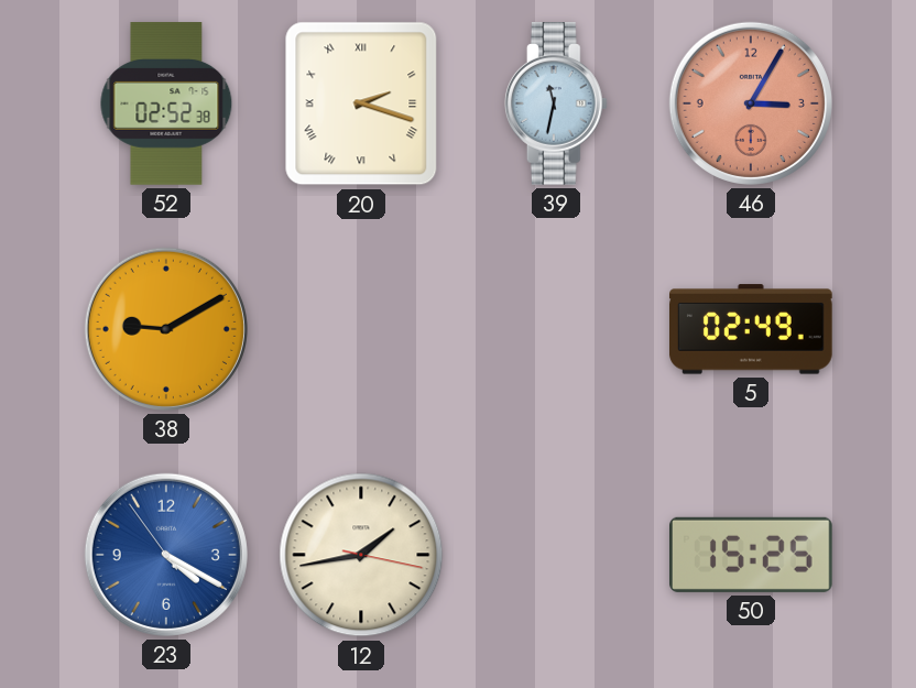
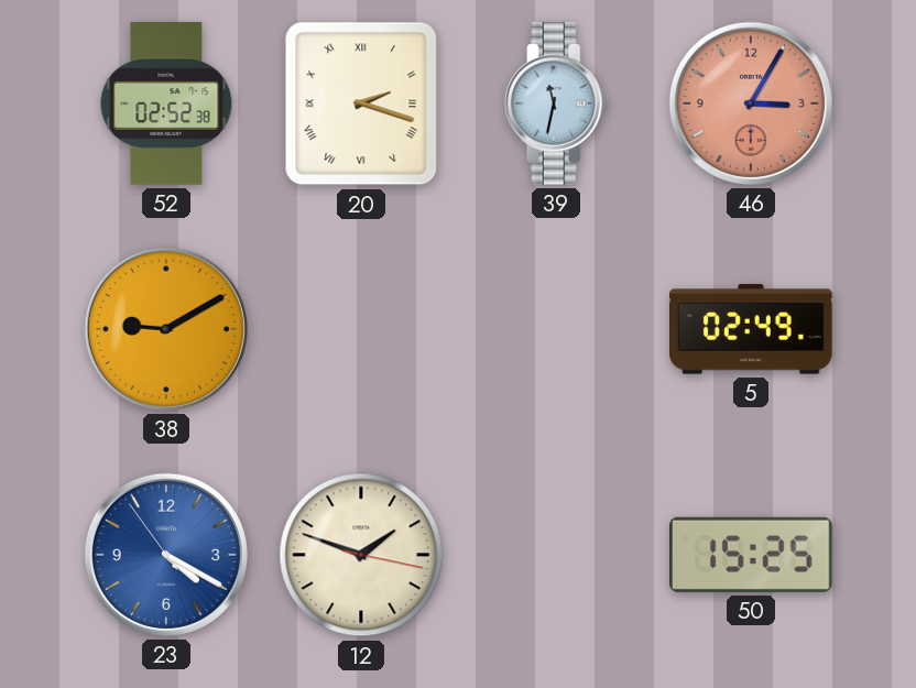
12: 1:43 -> 1:48
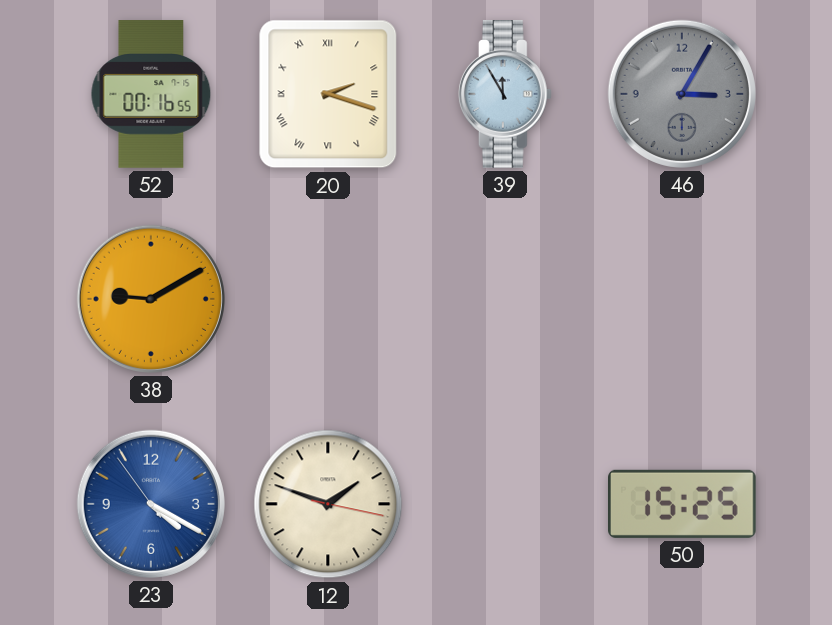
52: 02:52 -> 00:16
39: 11:32 -> 11:55
46 dial: salmon -> grey
5: 02:49 -> none
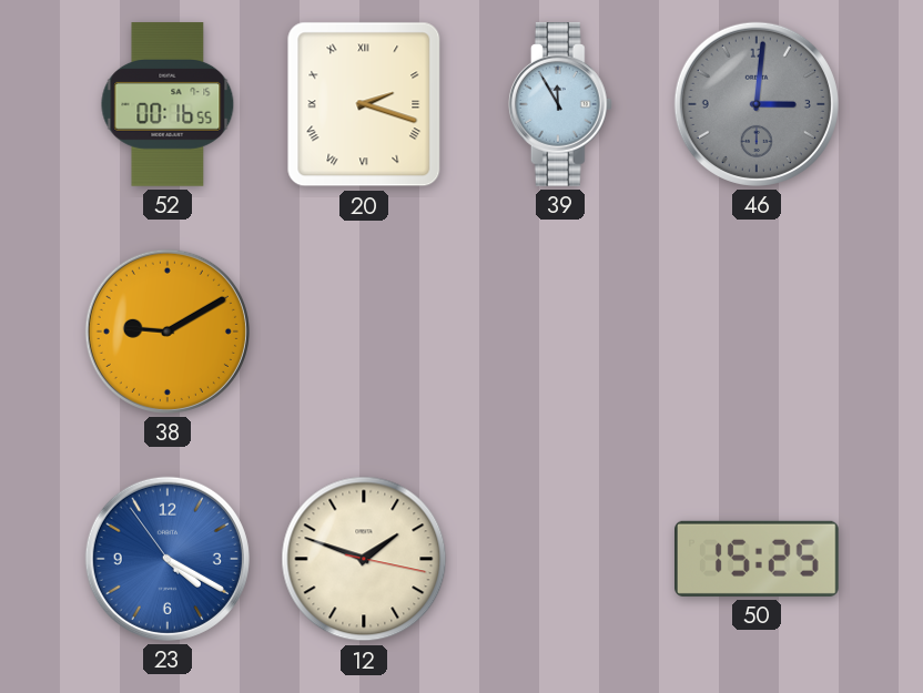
46: 3:05 -> 3:01
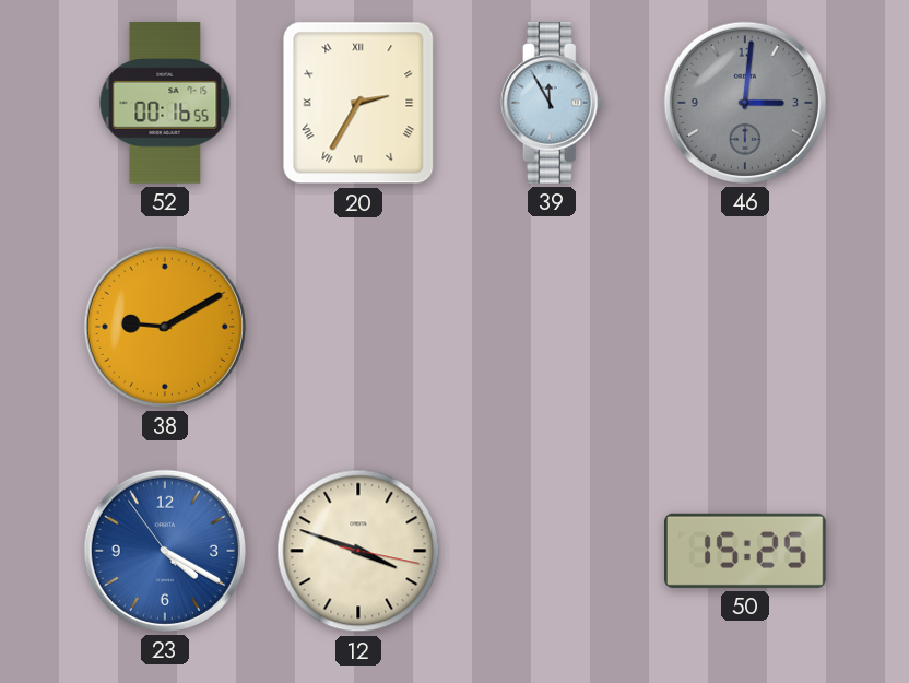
20: 2:18 -> 2:35
12: 1:48 -> 3:48
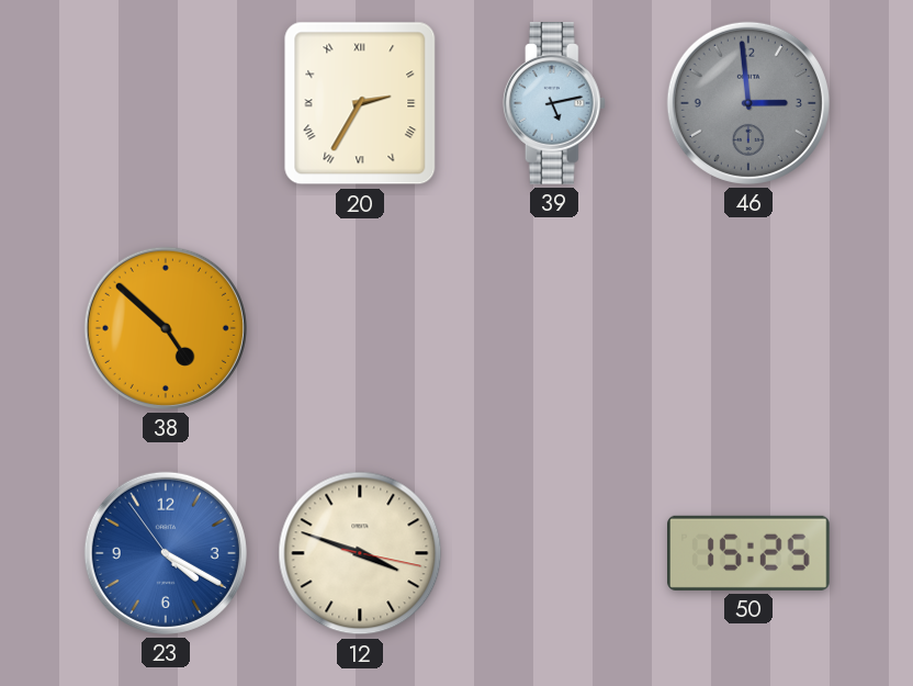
52: 00:16 -> none
39: 11:55 -> 5:13
46: 3:01 -> 2:59
38: 9:10 -> 4:52
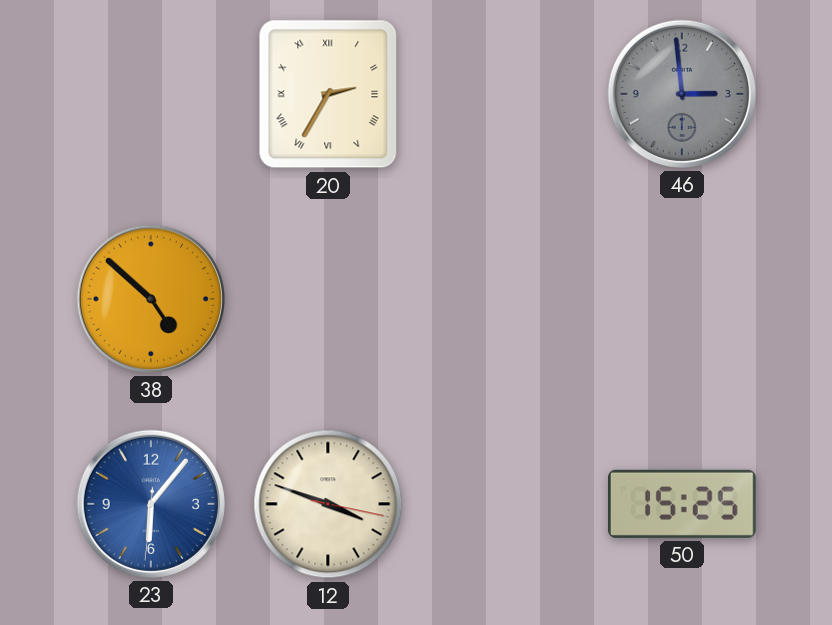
39: 5:13 -> none
23: 4:19 -> 6:06
